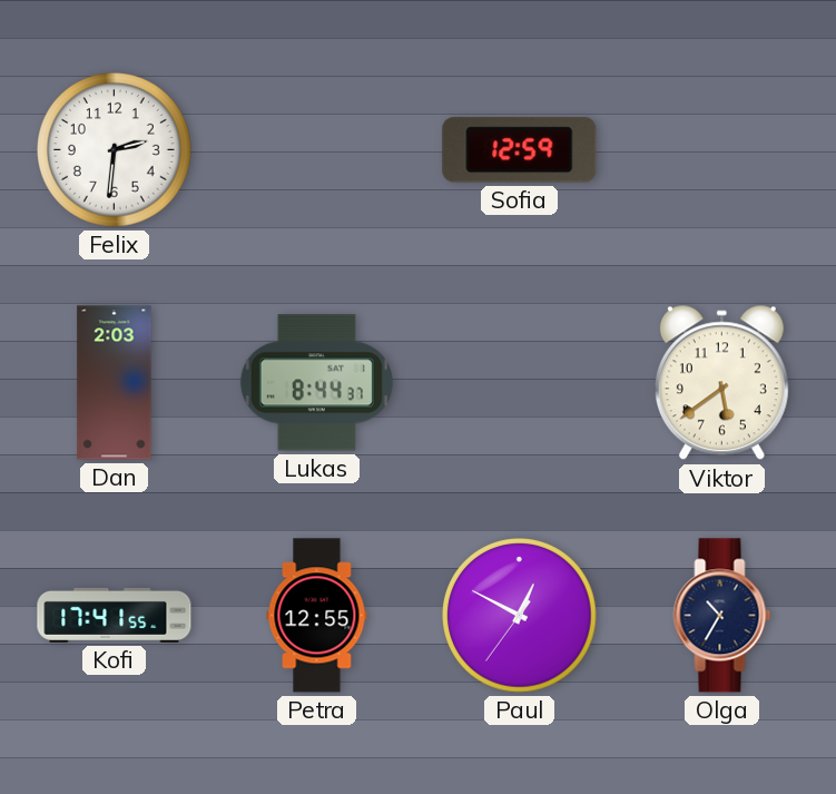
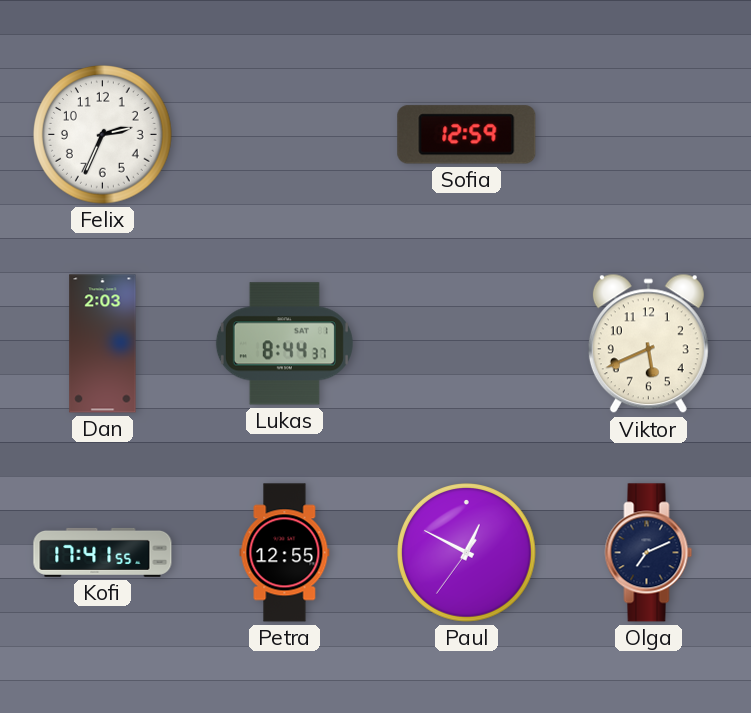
Felix: 2:31 -> 2:34
Viktor: 5:39 -> 5:41
Olga: 10:35 -> 7:11
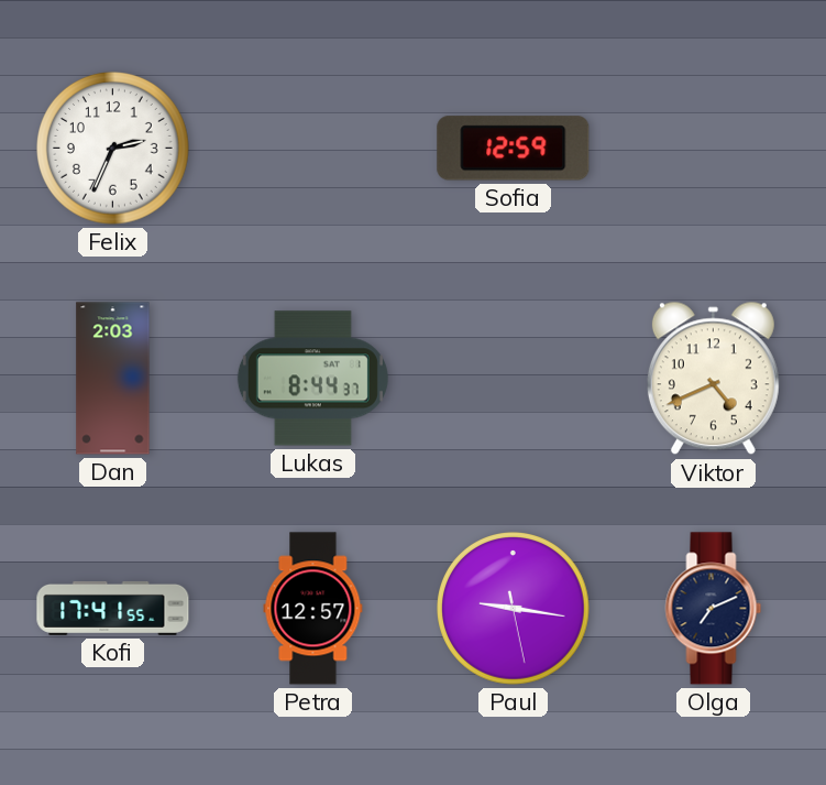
Viktor: 5:41 -> 4:41
Petra: 12:55 -> 12:57
Paul: 12:49 -> 9:16
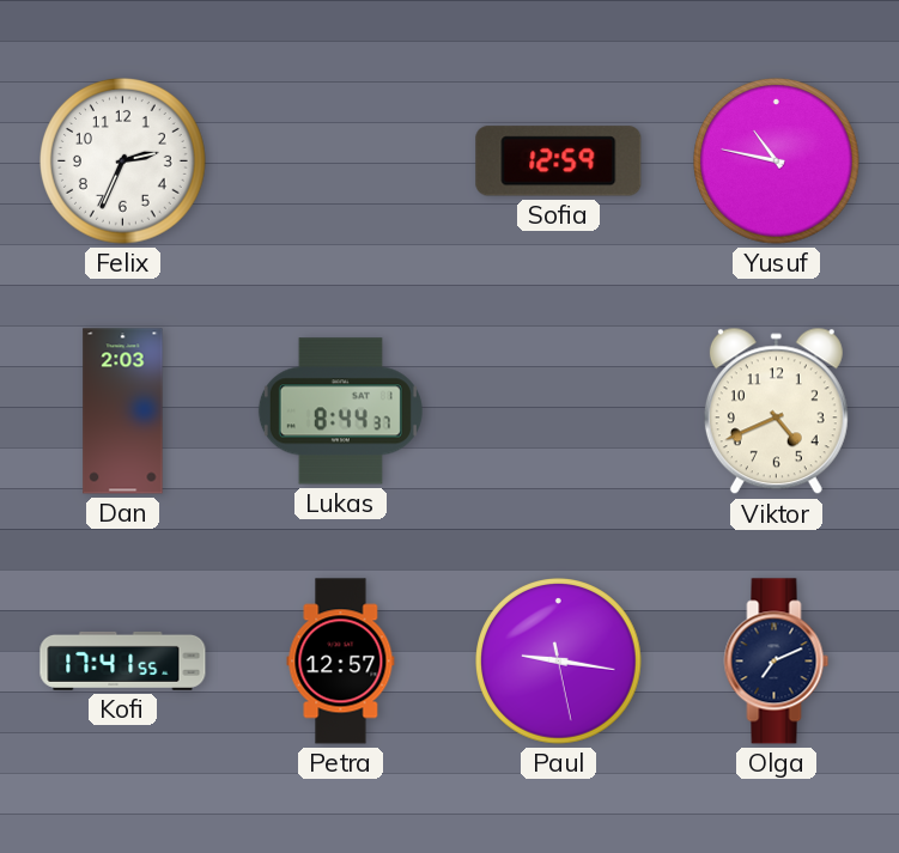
Yusuf: none -> 10:47
